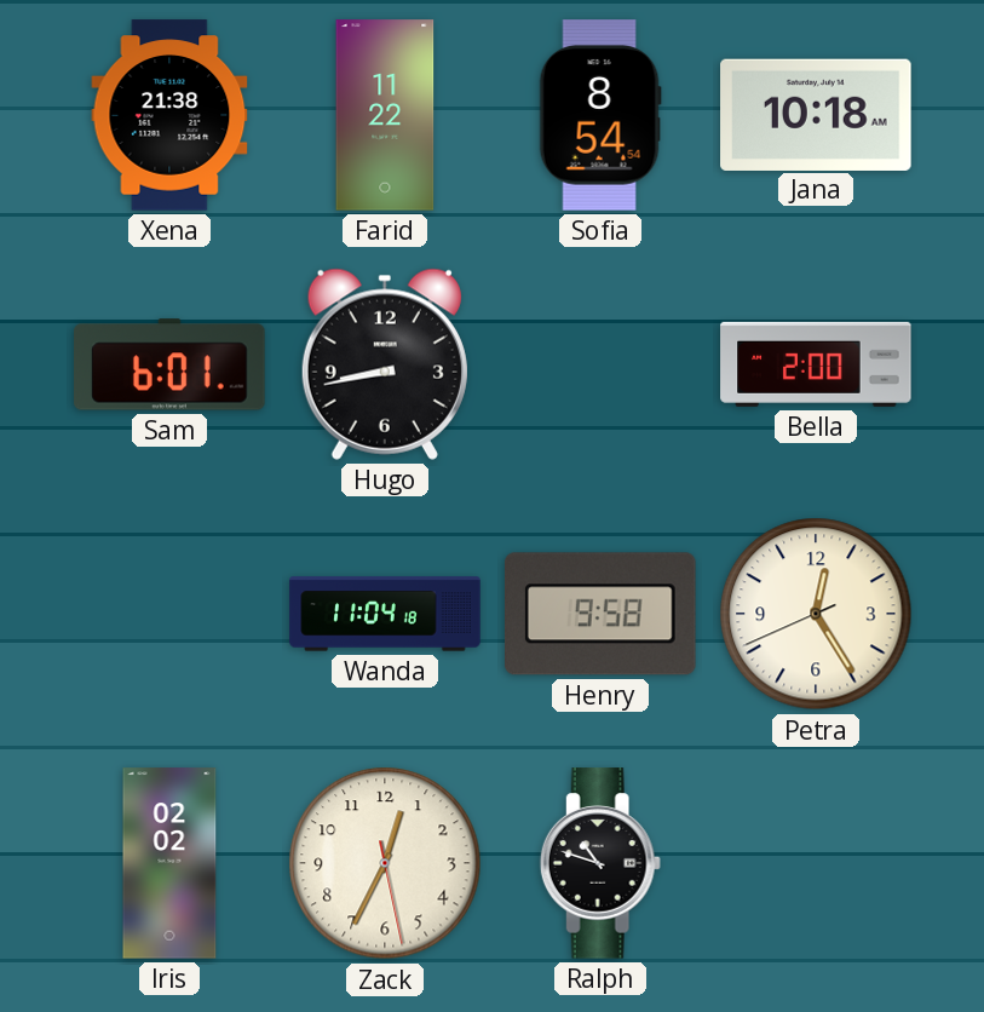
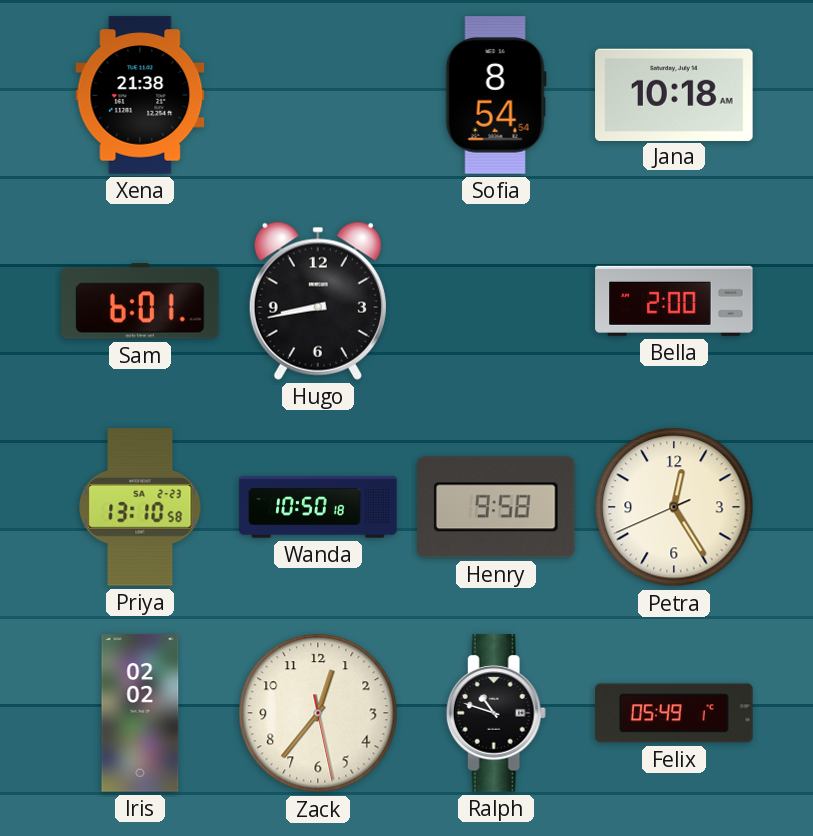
Farid: 11:22 -> none
Priya: none -> 13:10
Wanda: 11:04 -> 10:50
Zack: 12:34 -> 12:36
Felix: none -> 05:49
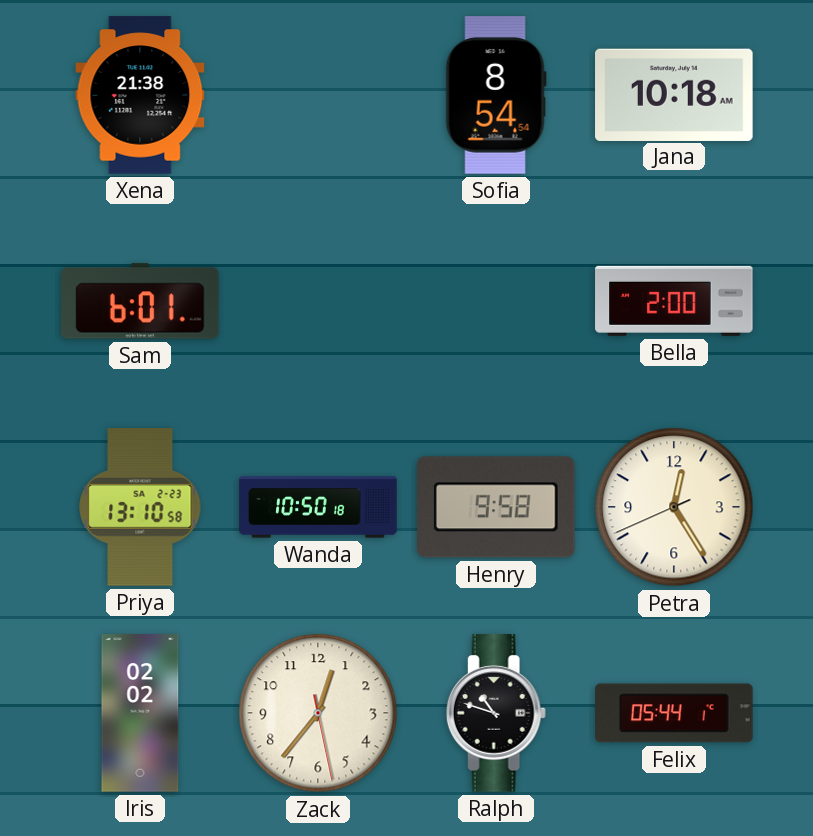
Hugo: 8:43 -> none
Felix: 05:49 -> 05:44
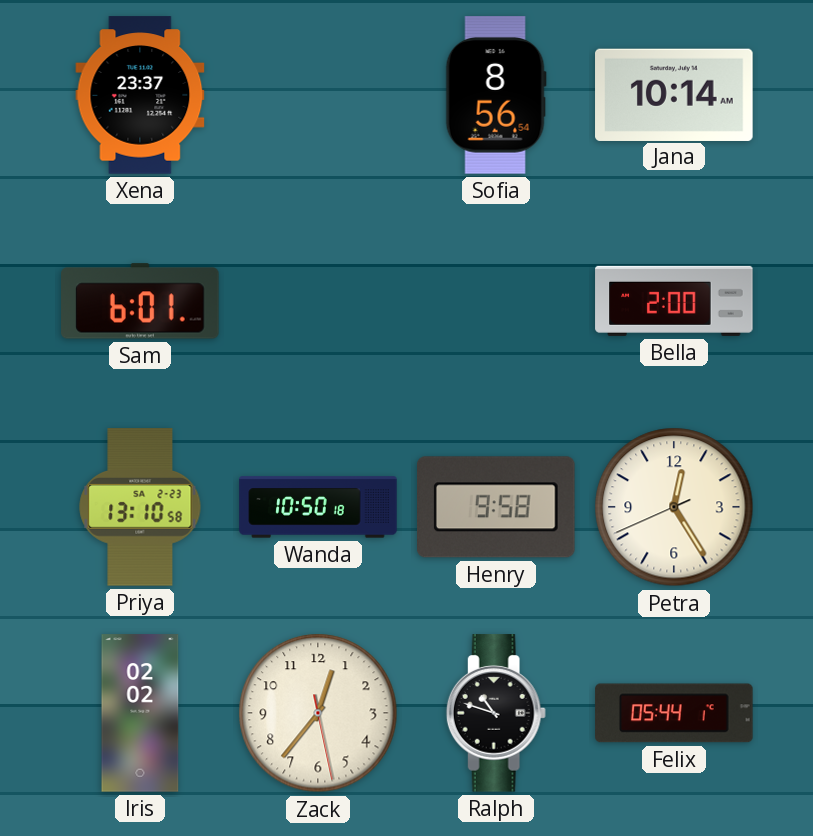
Xena: 21:38 -> 23:37
Sofia: 8:54 -> 8:56
Jana: 10:18 -> 10:14
